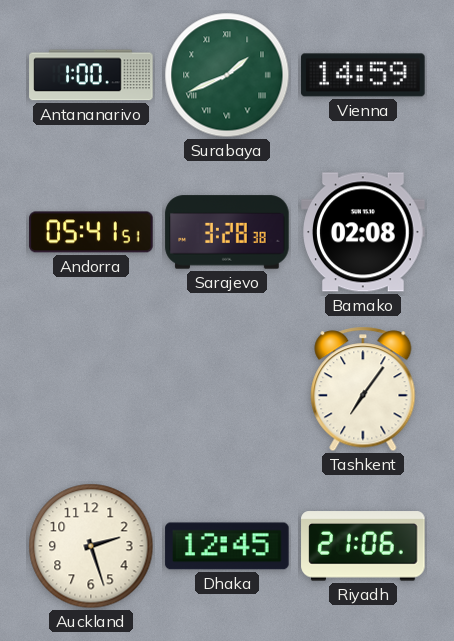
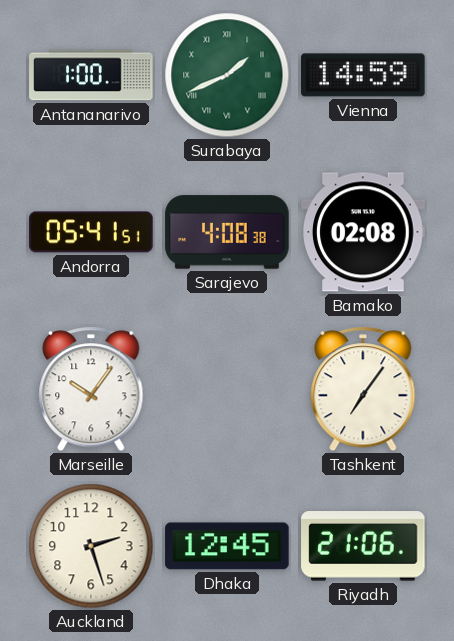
Sarajevo: 3:28 -> 4:08
Marseille: none -> 10:06
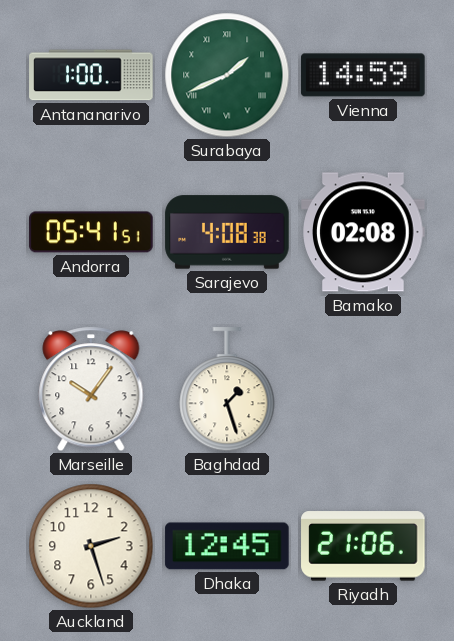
Baghdad: none -> 1:27
Tashkent: 7:06 -> none
